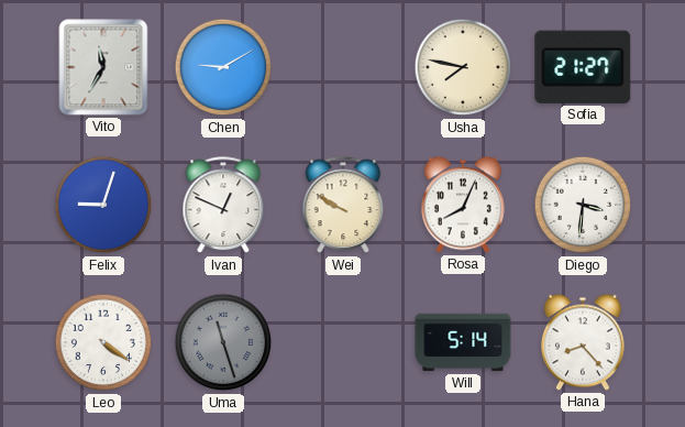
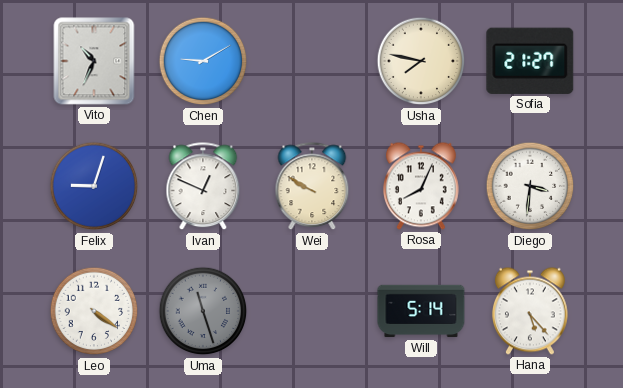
Vito: 11:35 -> 10:34
Hana: 8:23 -> 5:23
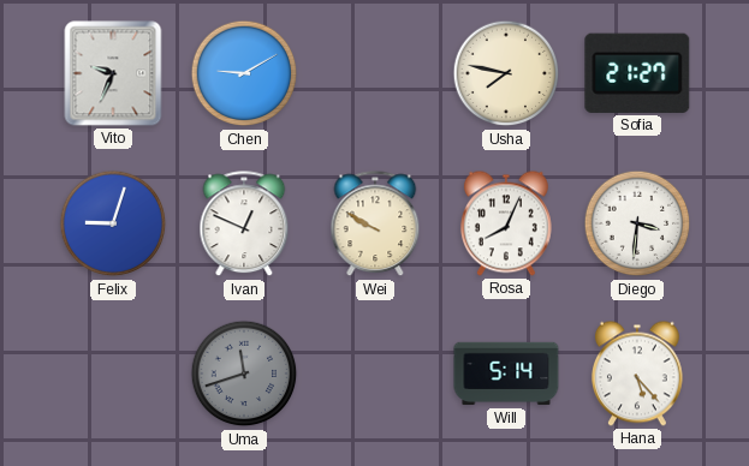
Vito: 10:34 -> 9:34
Leo: 4:21 -> none
Uma: 11:27 -> 11:42
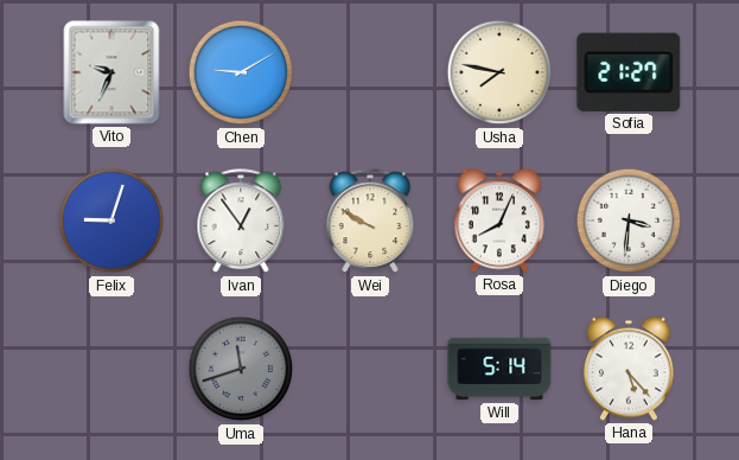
Ivan: 12:49 -> 12:54
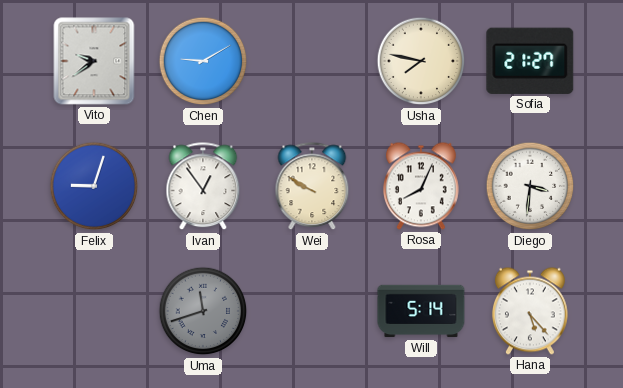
Vito: 9:34 -> 9:39
